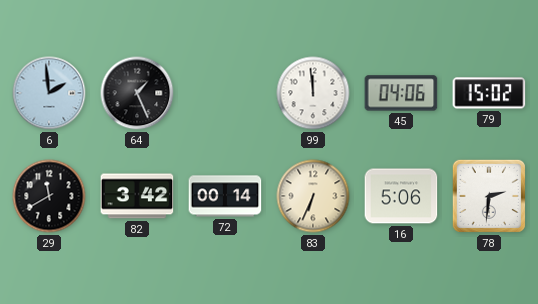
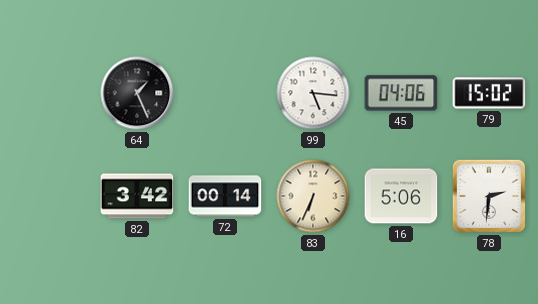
6: 1:59 -> none
99: 11:59 -> 5:16
29: 11:40 -> none
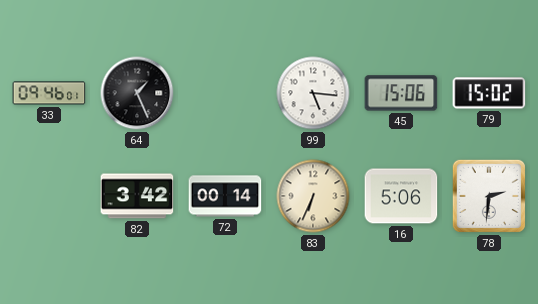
33: none -> 09:46
45: 04:06 -> 15:06
